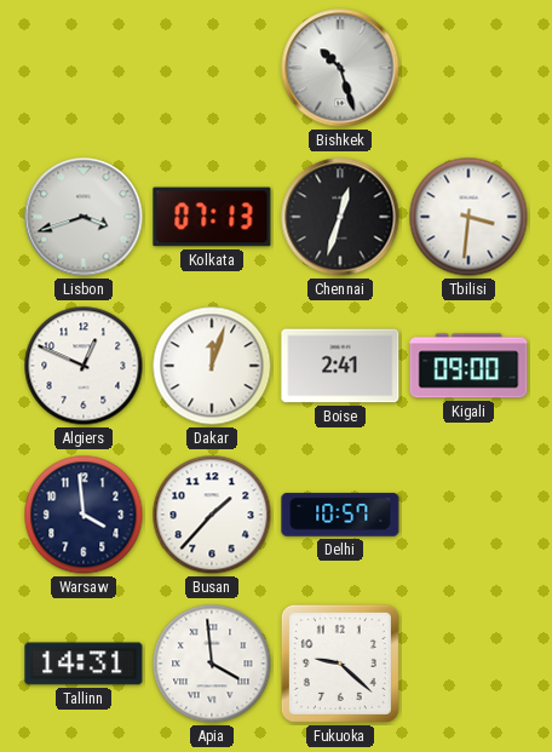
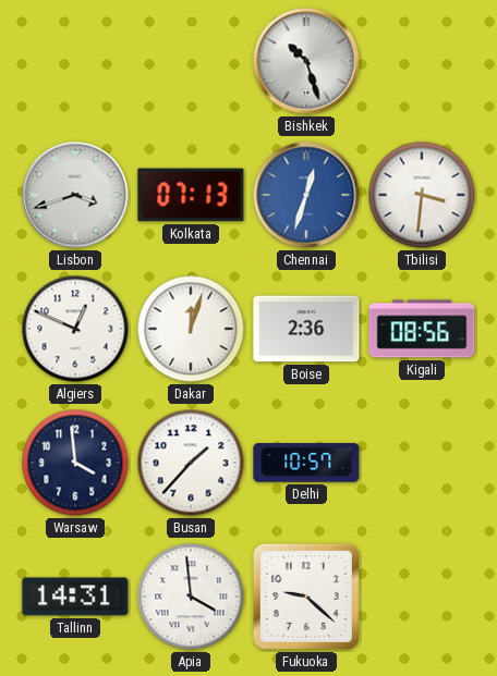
Chennai dial: black -> blue
Boise: 2:41 -> 2:36
Kigali: 09:00 -> 08:56
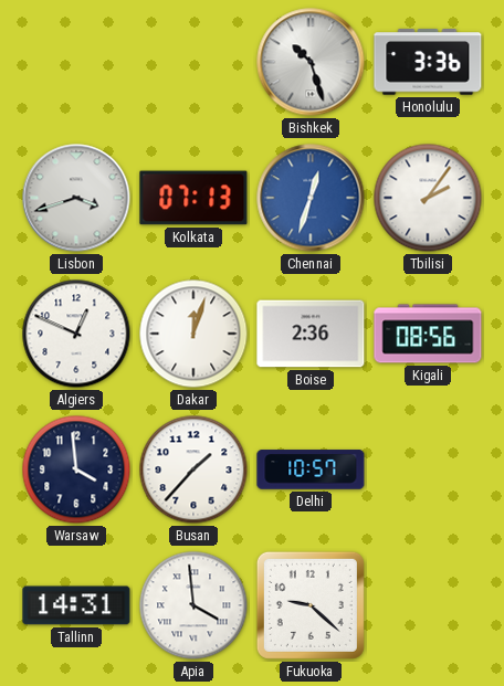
Honolulu: none -> 3:36
Tbilisi: 3:31 -> 2:06
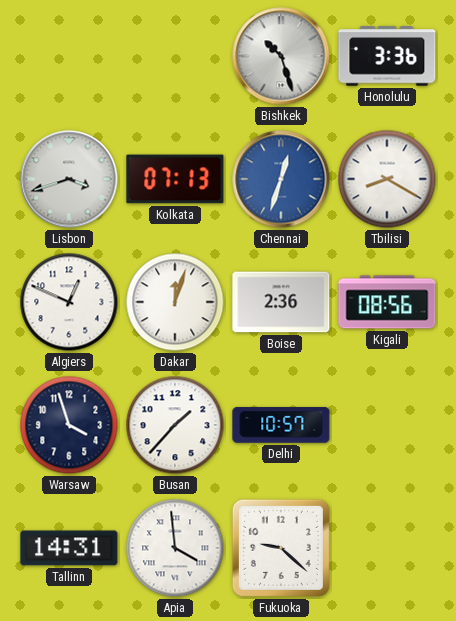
Tbilisi: 2:06 -> 8:20
Warsaw: 3:59 -> 3:57
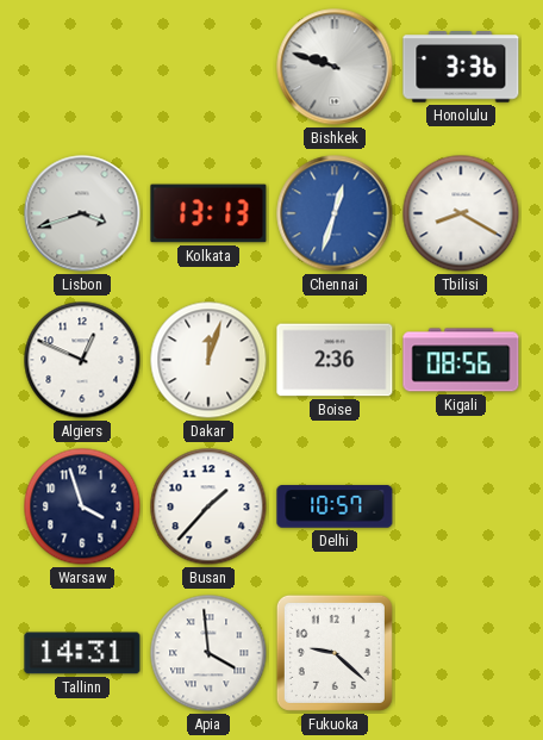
Bishkek: 10:27 -> 9:48
Kolkata: 07:13 -> 13:13
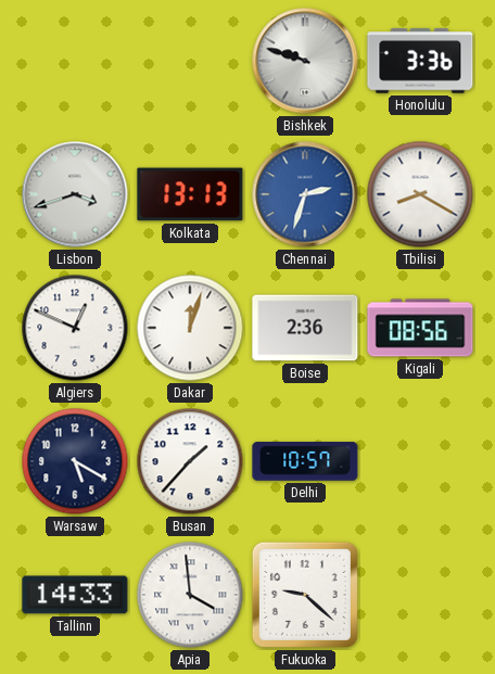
Chennai: 12:33 -> 2:33
Warsaw: 3:57 -> 5:20
Tallinn: 14:31 -> 14:33
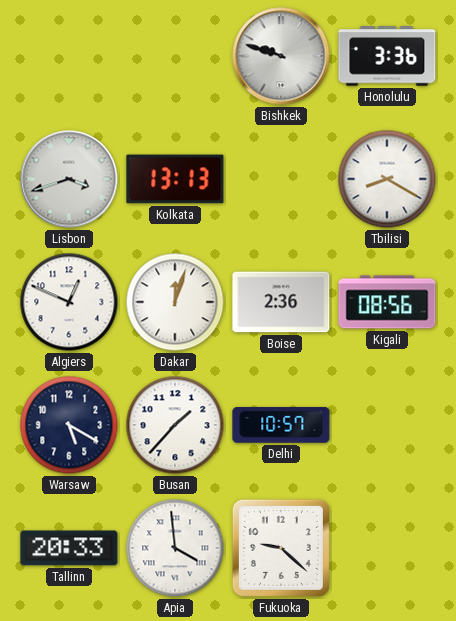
Chennai: 2:33 -> none
Tallinn: 14:33 -> 20:33
